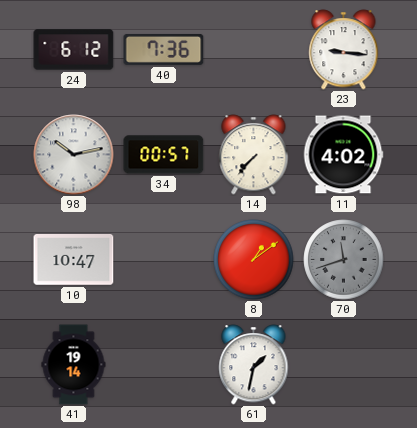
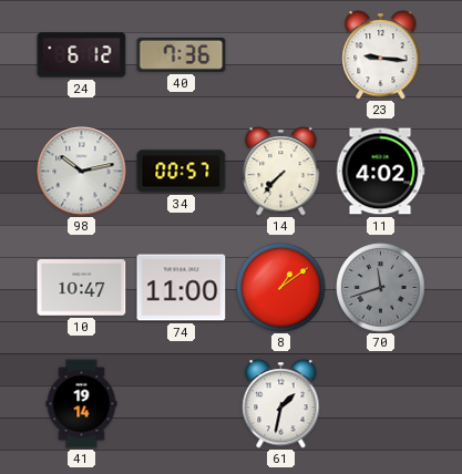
74: none -> 11:00
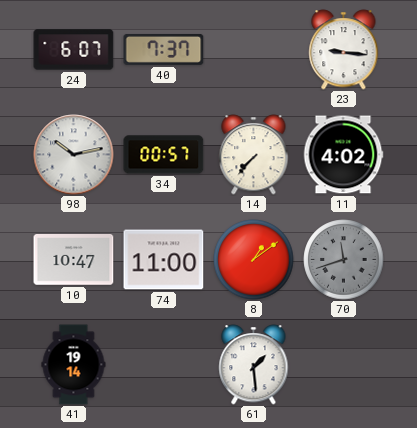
24: 6:12 -> 6:07
40: 7:36 -> 7:37
61: 1:32 -> 1:29
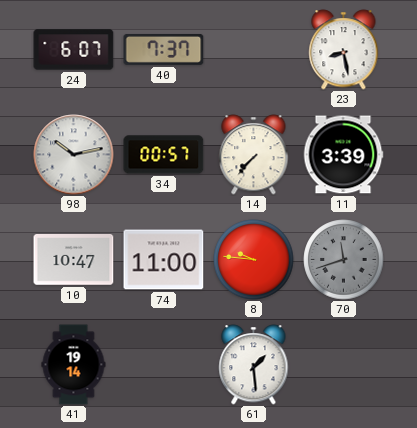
23: 9:16 -> 8:28
11: 4:02 -> 3:39
8: 1:09 -> 9:46
